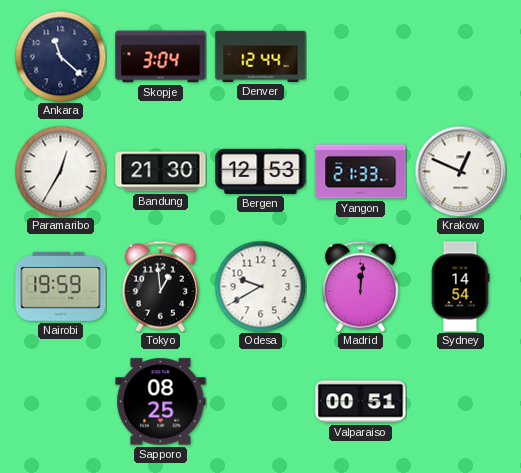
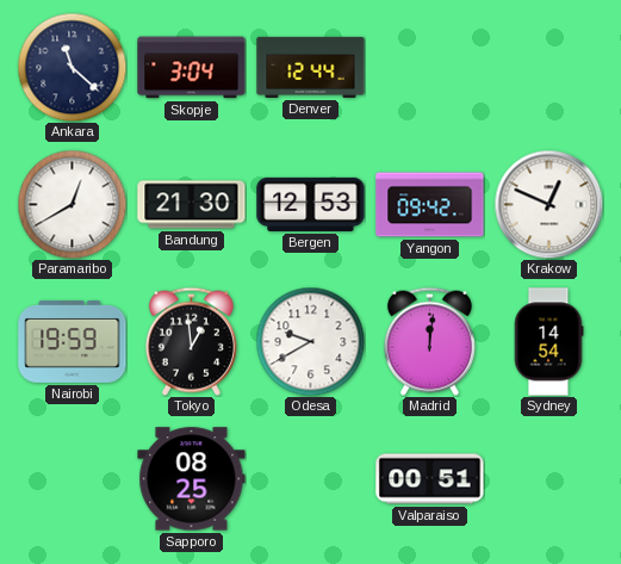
Paramaribo: 12:35 -> 12:40
Yangon: 21:33 -> 09:42
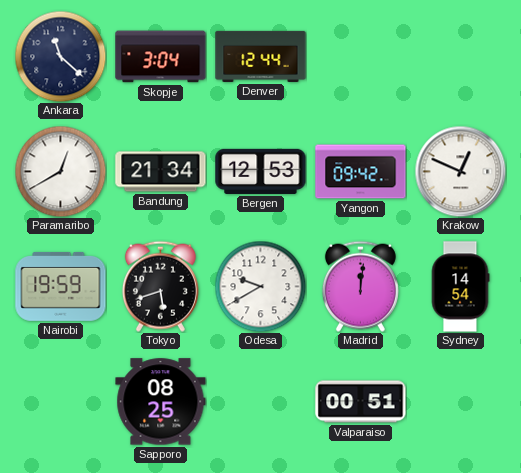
Bandung: 21:30 -> 21:34
Tokyo: 12:59 -> 5:42
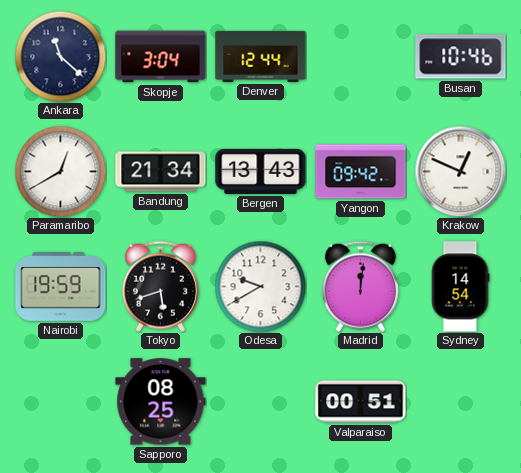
Busan: none -> 10:46
Bergen: 12:53 -> 13:43
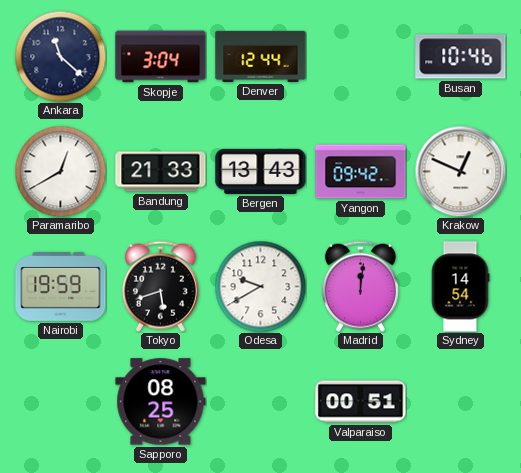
Bandung: 21:34 -> 21:33
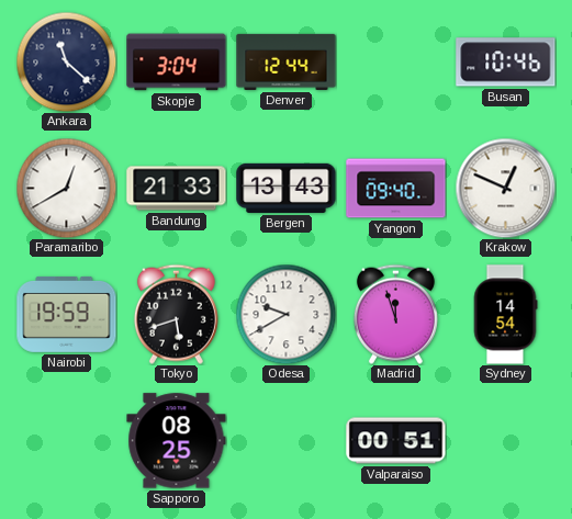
Yangon: 09:42 -> 09:40
Madrid: 12:01 -> 11:57
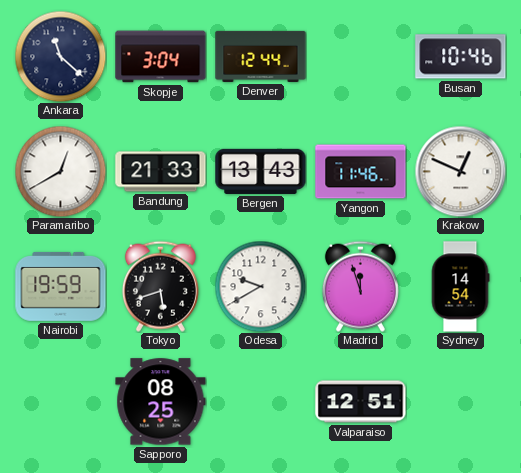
Yangon: 09:40 -> 11:46
Valparaiso: 00:51 -> 12:51
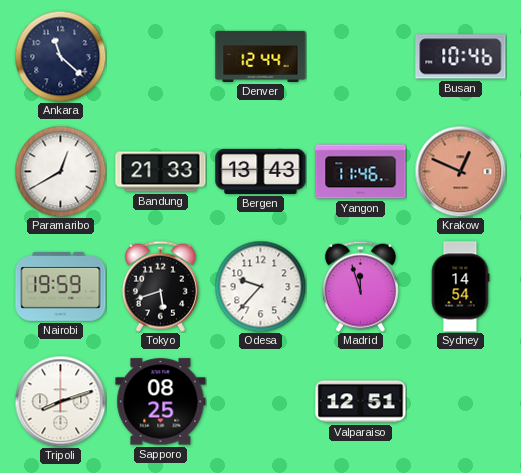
Skopje: 3:04 -> none
Krakow dial: white -> salmon
Odesa: 9:40 -> 9:37
Tripoli: none -> 8:12
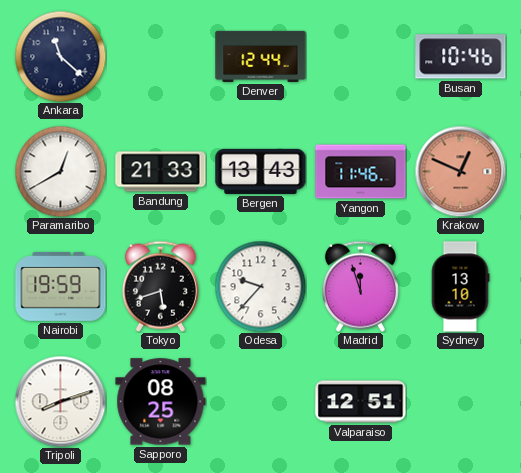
Sydney: 14:54 -> 13:10
